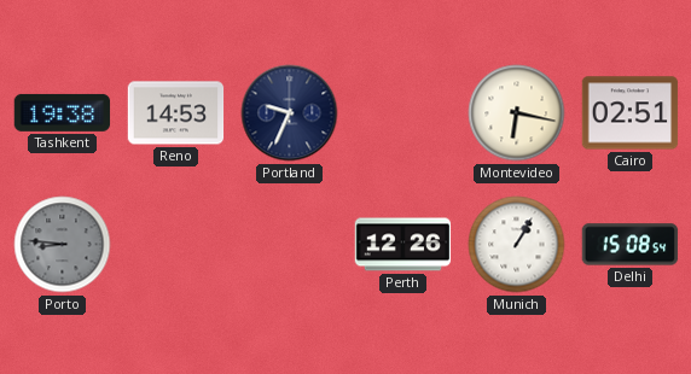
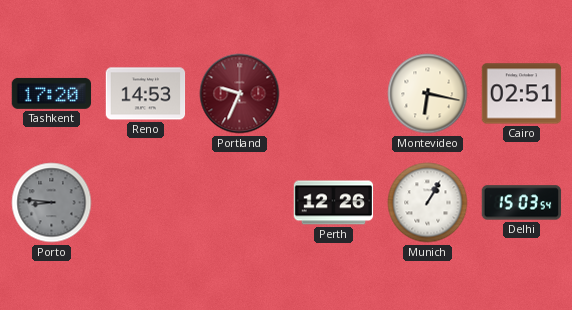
Tashkent: 19:38 -> 17:20
Portland dial: navy -> burgundy
Delhi: 15:08 -> 15:03
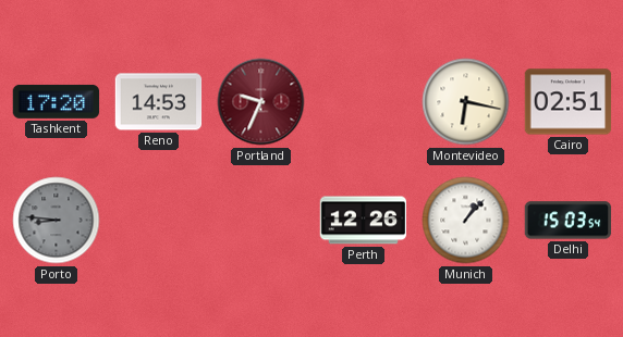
Munich: 1:05 -> 1:07
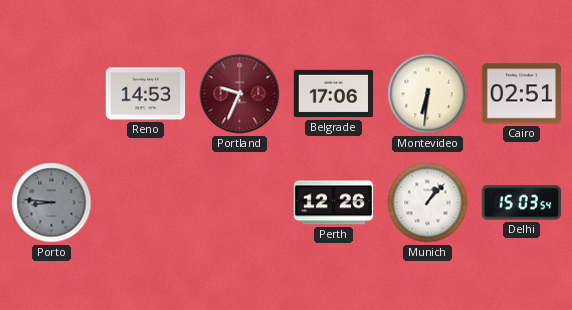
Tashkent: 17:20 -> none
Belgrade: none -> 17:06
Montevideo: 6:17 -> 6:31
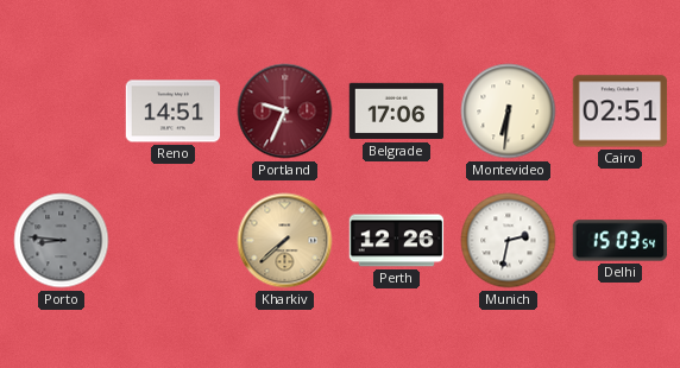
Reno: 14:53 -> 14:51
Kharkiv: none -> 7:38
Munich: 1:07 -> 2:32
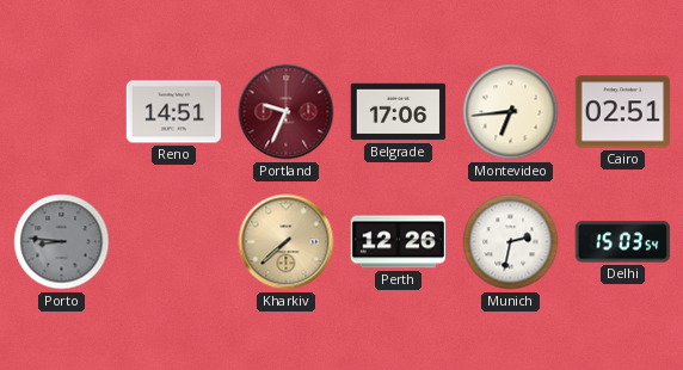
Montevideo: 6:31 -> 6:44
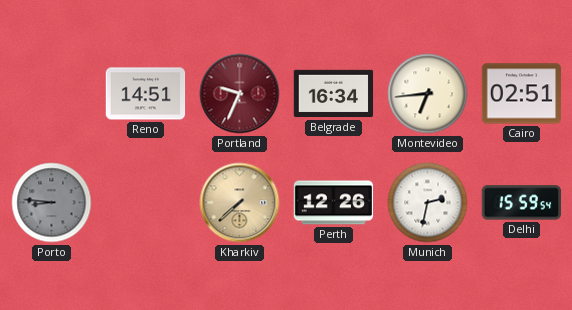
Belgrade: 17:06 -> 16:34
Delhi: 15:03 -> 15:59
